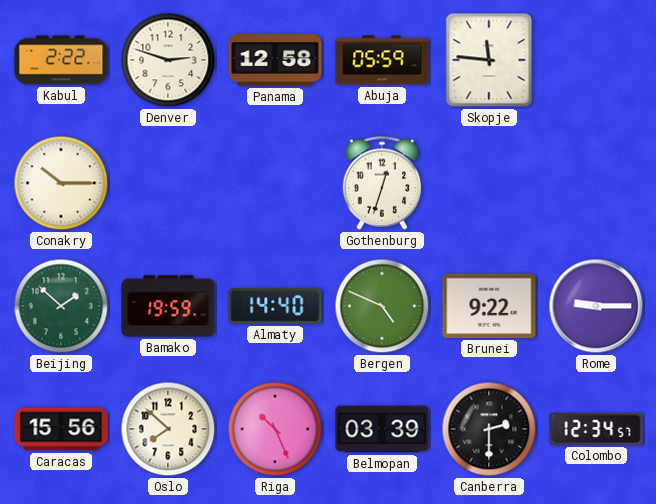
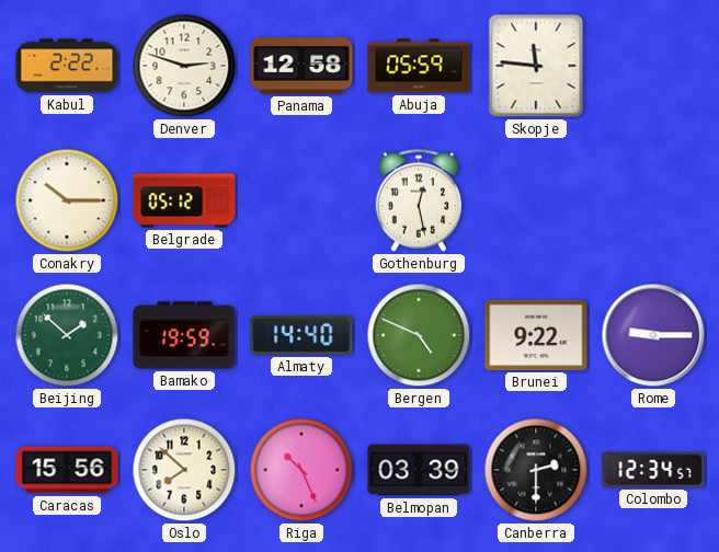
Belgrade: none -> 05:12
Gothenburg: 12:33 -> 12:28
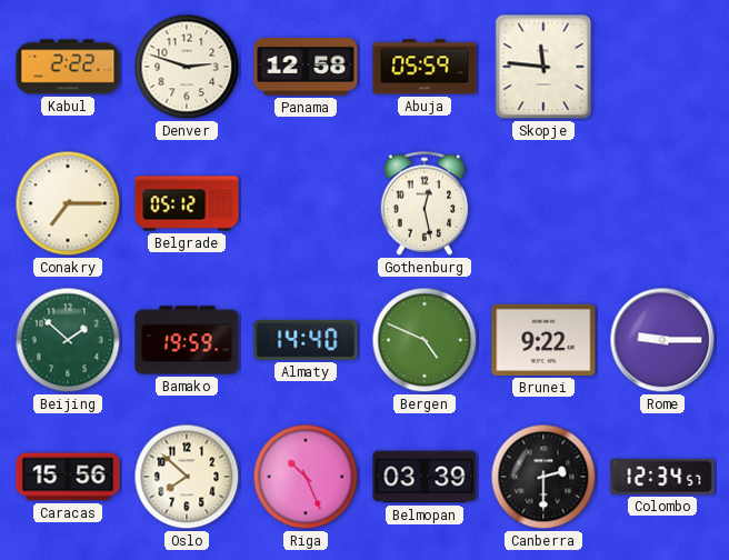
Conakry: 10:15 -> 7:15
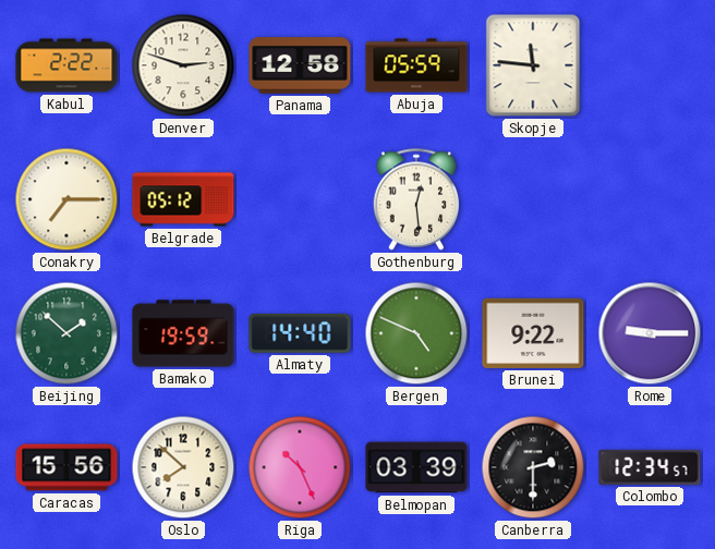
Gothenburg: 12:28 -> 12:29
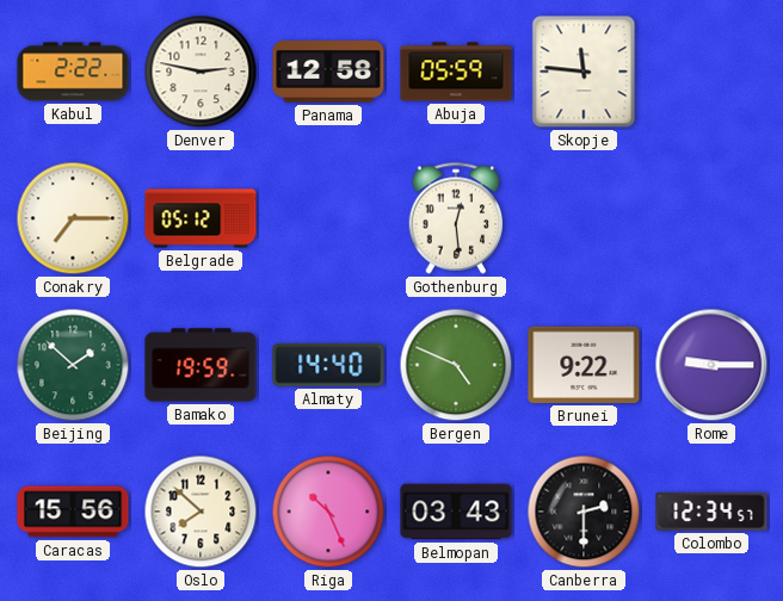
Denver: 2:48 -> 2:47
Belmopan: 03:39 -> 03:43
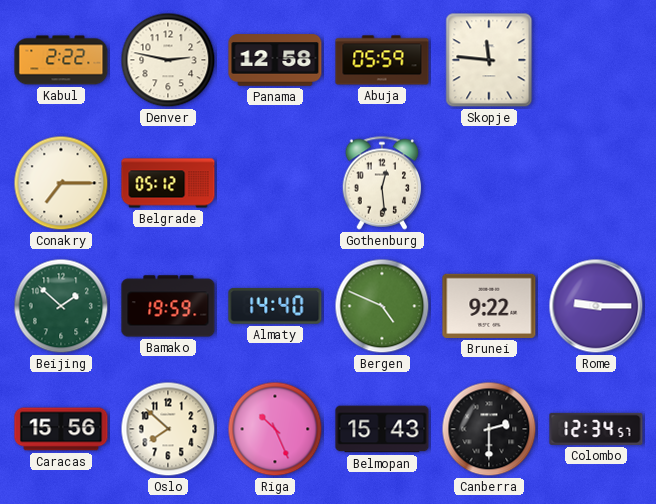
Belmopan: 03:43 -> 15:43
